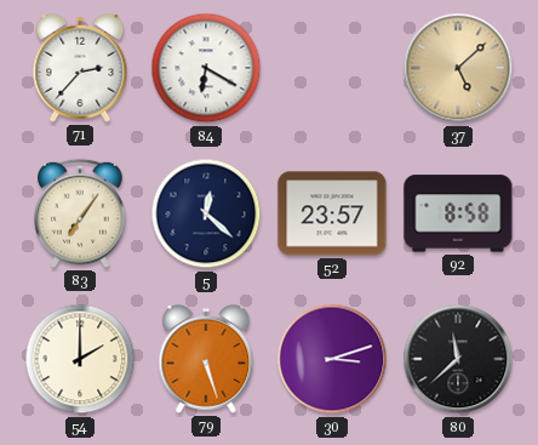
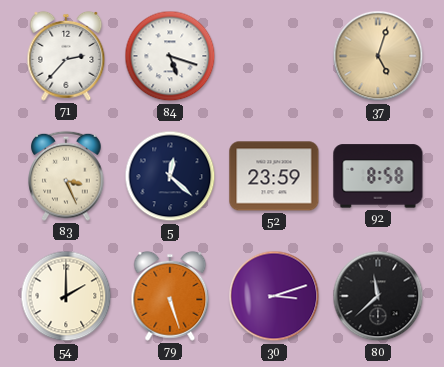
84: 6:20 -> 5:18
37: 5:08 -> 5:03
83: 7:06 -> 3:26
52: 23:57 -> 23:59
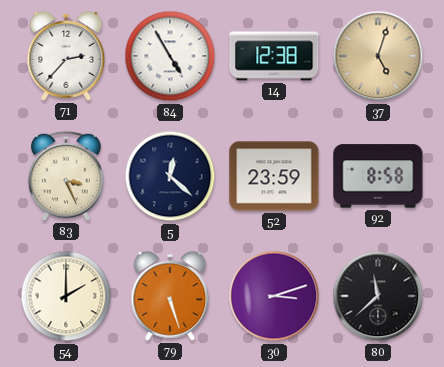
84: 5:18 -> 4:55
14: none -> 12:38
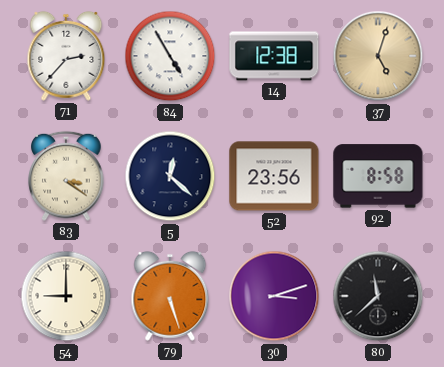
83: 3:26 -> 3:21
52: 23:59 -> 23:56
54: 2:00 -> 9:00
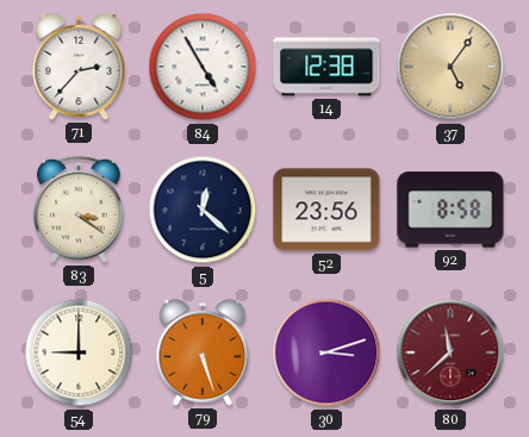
37: 5:03 -> 5:06
80 dial: black -> burgundy
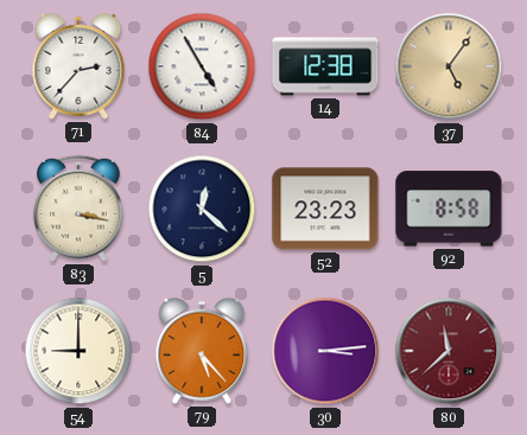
83: 3:21 -> 3:17
52: 23:56 -> 23:23
79: 5:27 -> 5:23
30: 3:12 -> 3:14
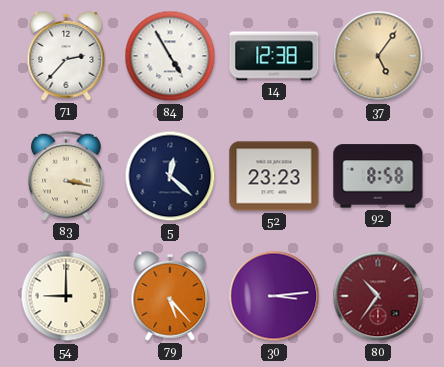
80: 11:38 -> 10:36
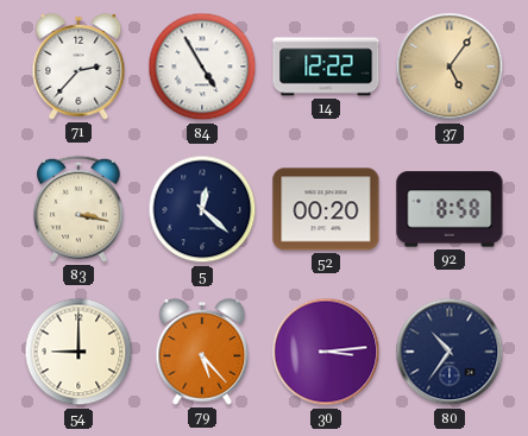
14: 12:38 -> 12:22
52: 23:23 -> 00:20
80 dial: burgundy -> navy
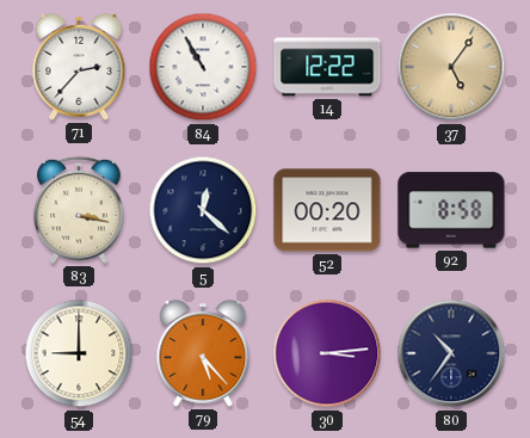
84: 4:55 -> 10:55
